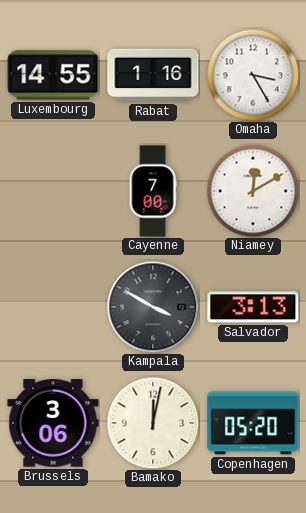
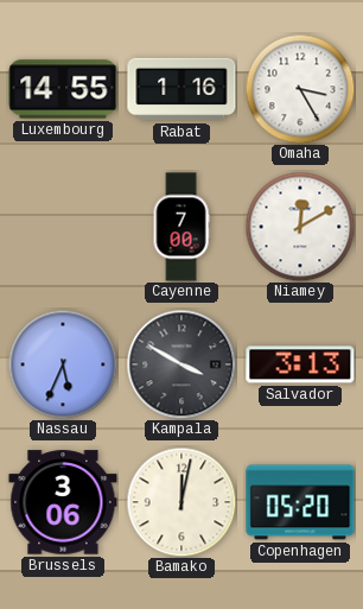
Nassau: none -> 5:34
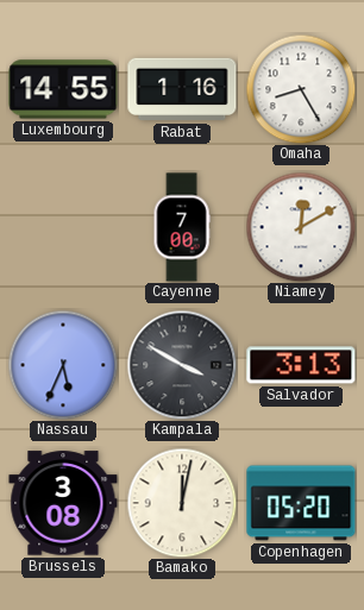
Omaha: 3:25 -> 8:25
Brussels: 3:06 -> 3:08
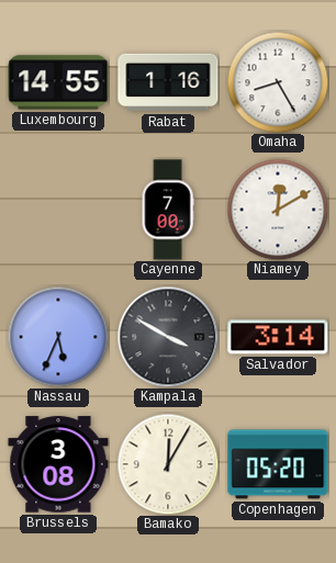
Salvador: 3:13 -> 3:14
Bamako: 12:02 -> 12:05
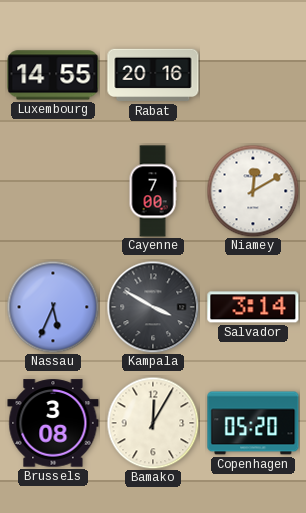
Rabat: 1:16 -> 20:16
Omaha: 8:25 -> none
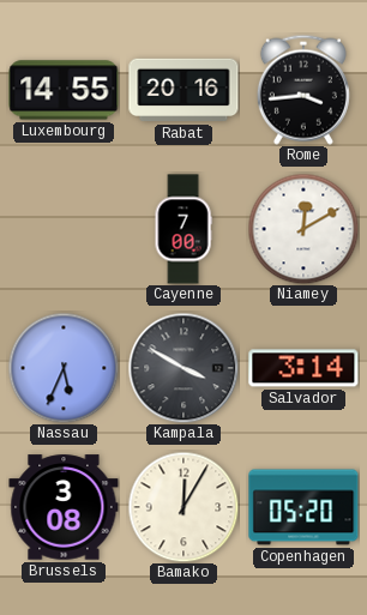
Rome: none -> 3:44
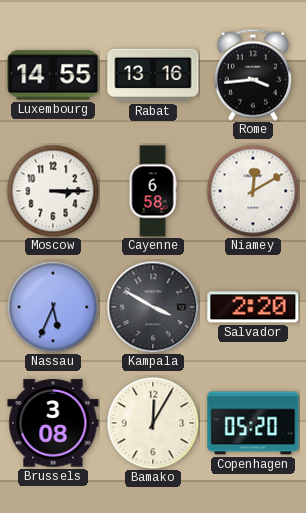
Rabat: 20:16 -> 13:16
Moscow: none -> 3:15
Cayenne: 7:00 -> 6:58
Salvador: 3:14 -> 2:20
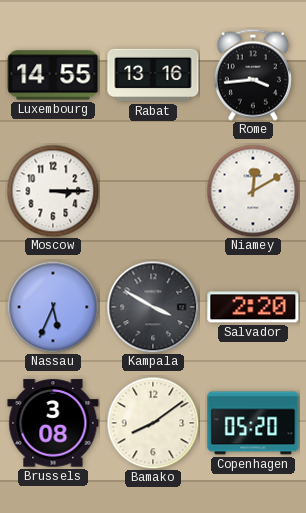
Cayenne: 6:58 -> none
Bamako: 12:05 -> 8:09
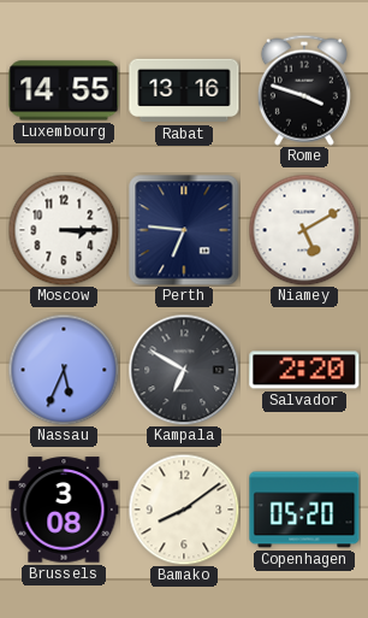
Rome: 3:44 -> 3:48
Perth: none -> 6:46
Niamey: 12:10 -> 5:10
Kampala: 3:50 -> 6:50
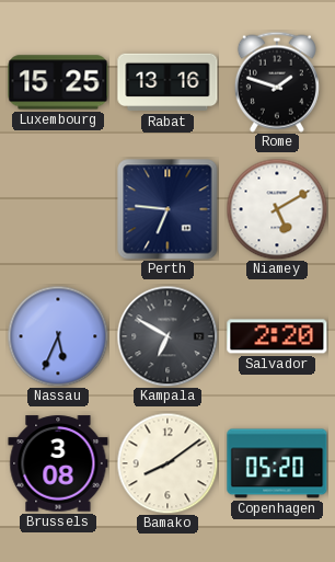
Luxembourg: 14:55 -> 15:25
Rome: 3:48 -> 1:48
Moscow: 3:15 -> none
